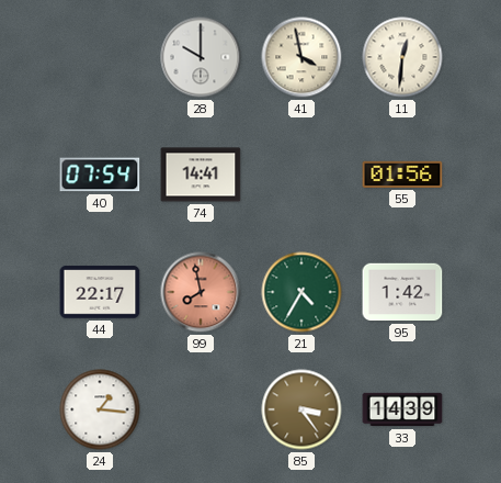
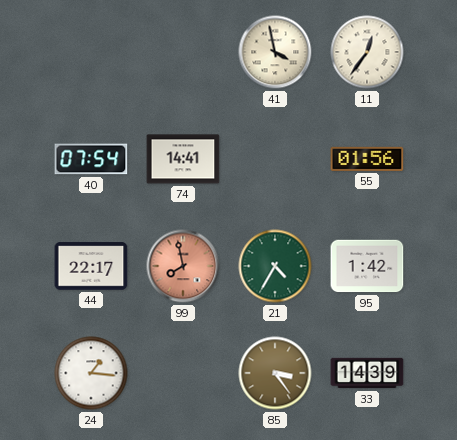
28: 10:00 -> none
11: 12:31 -> 12:36
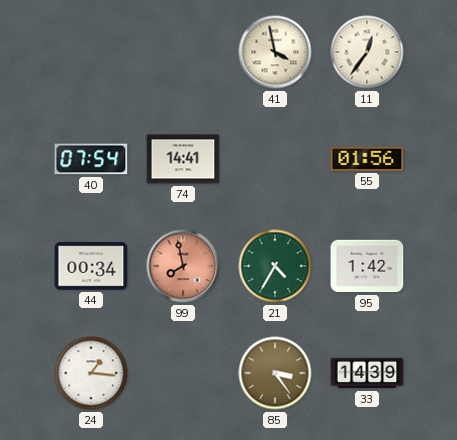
44: 22:17 -> 00:34
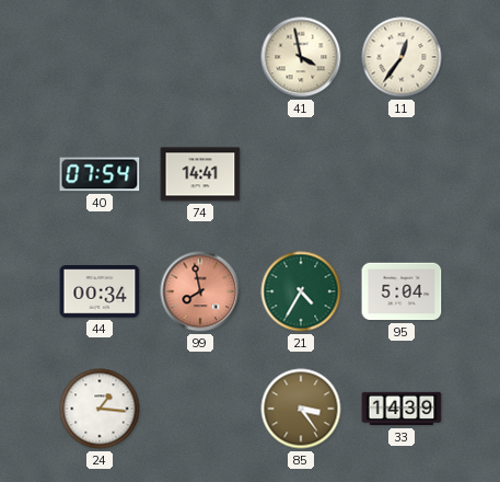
55: 01:56 -> none
95: 1:42 -> 5:04
